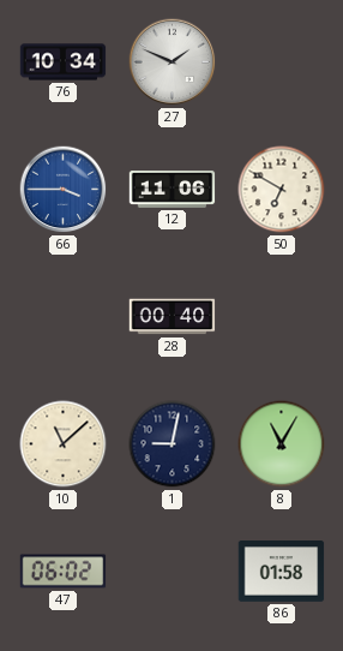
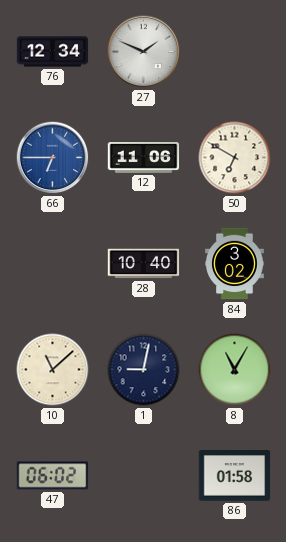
76: 10:34 -> 12:34
66: 3:45 -> 6:45
28: 00:40 -> 10:40
84: none -> 3:02
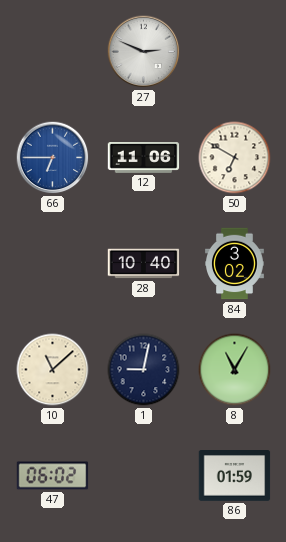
76: 12:34 -> none
27: 1:49 -> 2:49
86: 01:58 -> 01:59
